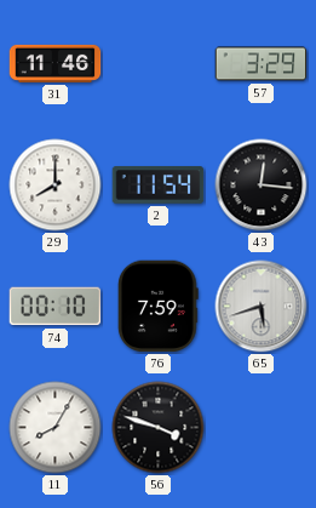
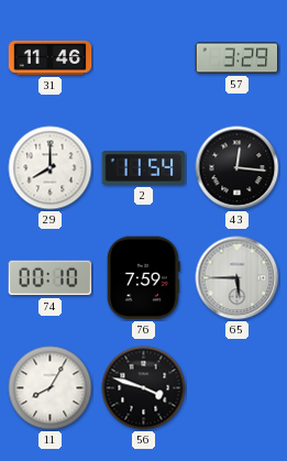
65: 5:42 -> 5:45
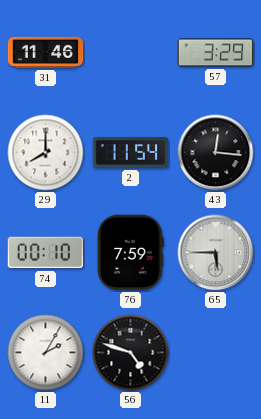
11: 8:05 -> 2:05
56: 3:48 -> 4:48
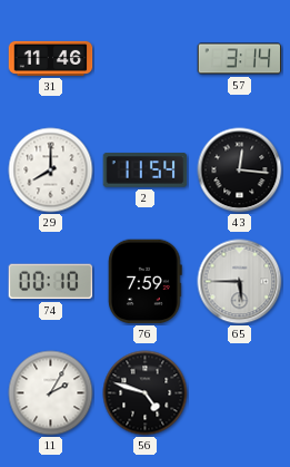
57: 3:29 -> 3:14
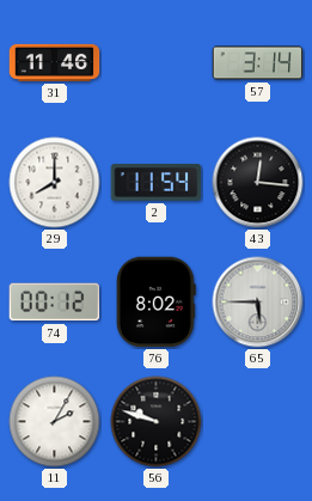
74: 00:10 -> 00:12
76: 7:59 -> 8:02
56: 4:48 -> 9:48
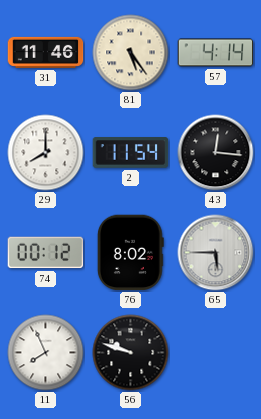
81: none -> 5:24
57: 3:14 -> 4:14
11: 2:05 -> 7:56
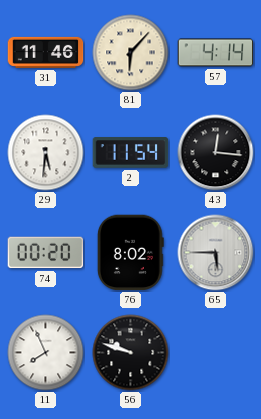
81: 5:24 -> 6:07
29: 8:00 -> 5:31
74: 00:12 -> 00:20
